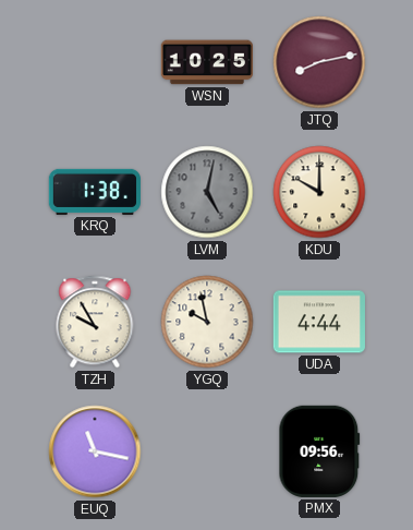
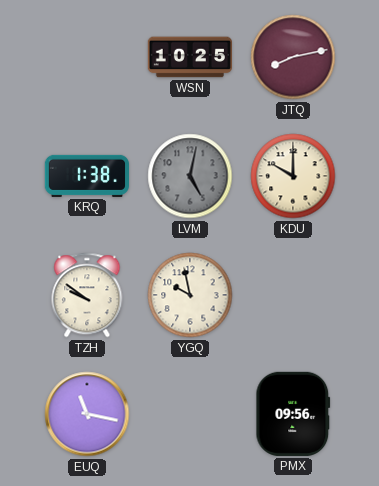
TZH: 9:55 -> 9:51
UDA: 4:44 -> none
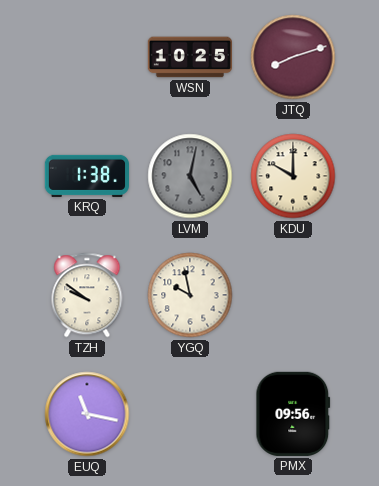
JTQ: 8:13 -> 8:12
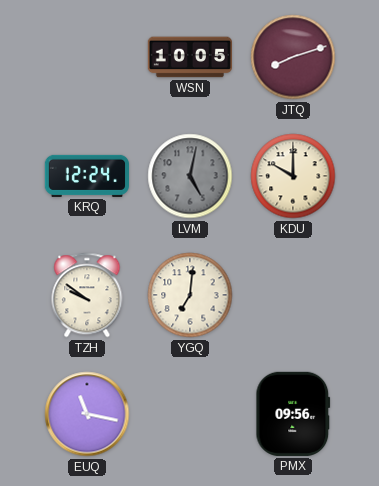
WSN: 10:25 -> 10:05
KRQ: 1:38 -> 12:24
YGQ: 9:58 -> 7:01
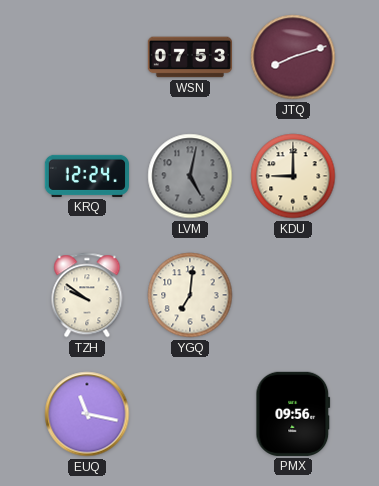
WSN: 10:05 -> 07:53
KDU: 10:00 -> 9:00
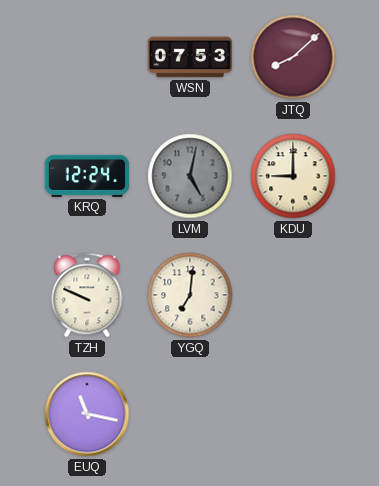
JTQ: 8:12 -> 8:08
TZH: 9:51 -> 9:49
PMX: 09:56 -> none
